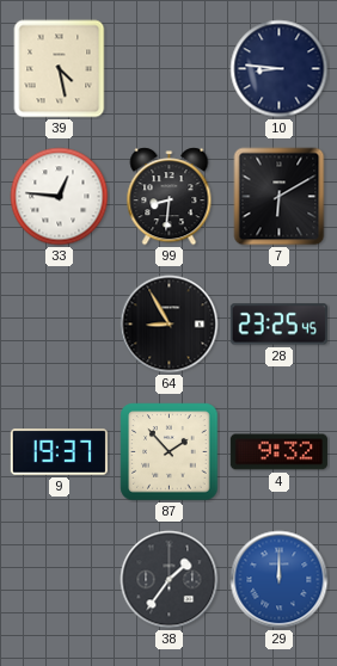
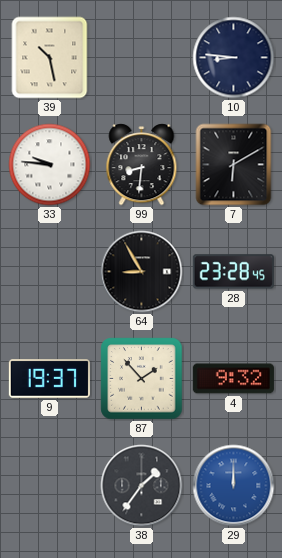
39: 4:28 -> 10:28
33: 12:46 -> 9:46
28: 23:25 -> 23:28
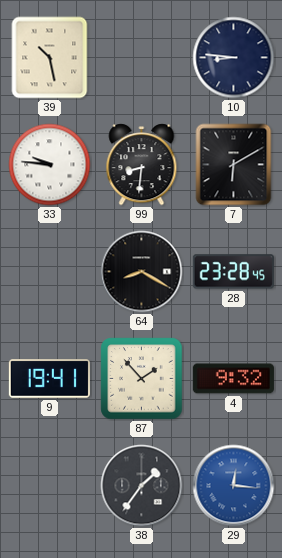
64: 8:55 -> 8:20
9: 19:37 -> 19:41
29: 12:00 -> 12:16
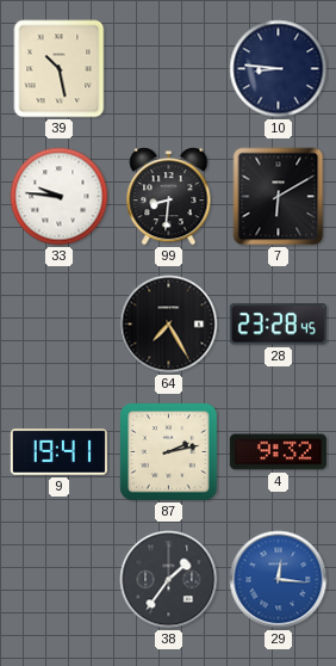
64: 8:20 -> 7:25
87: 1:53 -> 2:13
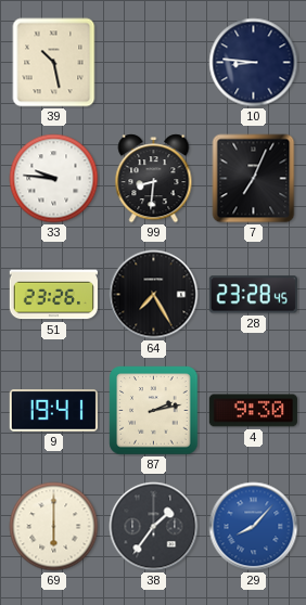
7: 6:10 -> 7:04
51: none -> 23:26
4: 9:32 -> 9:30
69: none -> 6:00
29: 12:16 -> 8:07
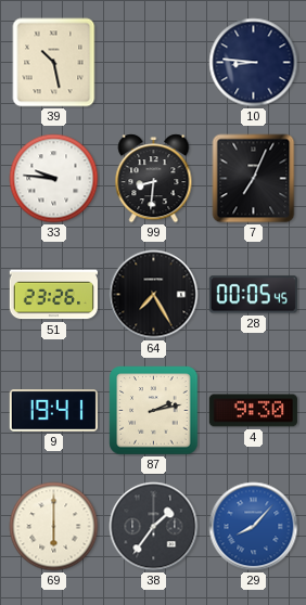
28: 23:28 -> 00:05
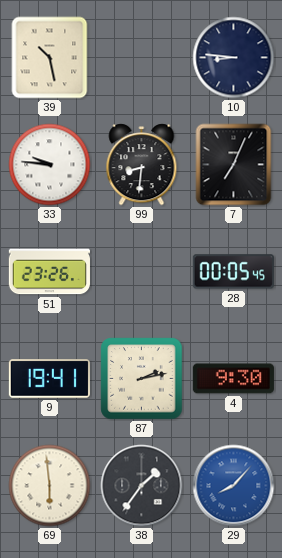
64: 7:25 -> none
69: 6:00 -> 5:59
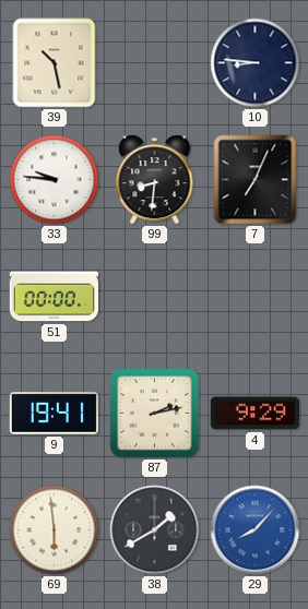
51: 23:26 -> 00:00
28: 00:05 -> none
4: 9:30 -> 9:29
38: 1:36 -> 1:40
